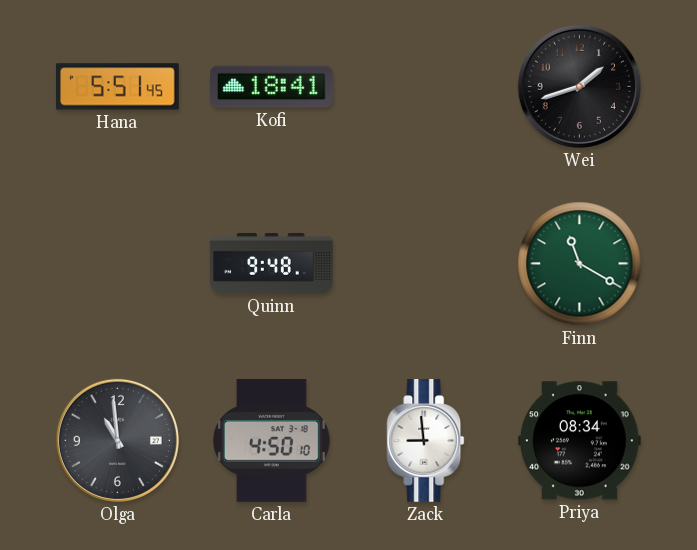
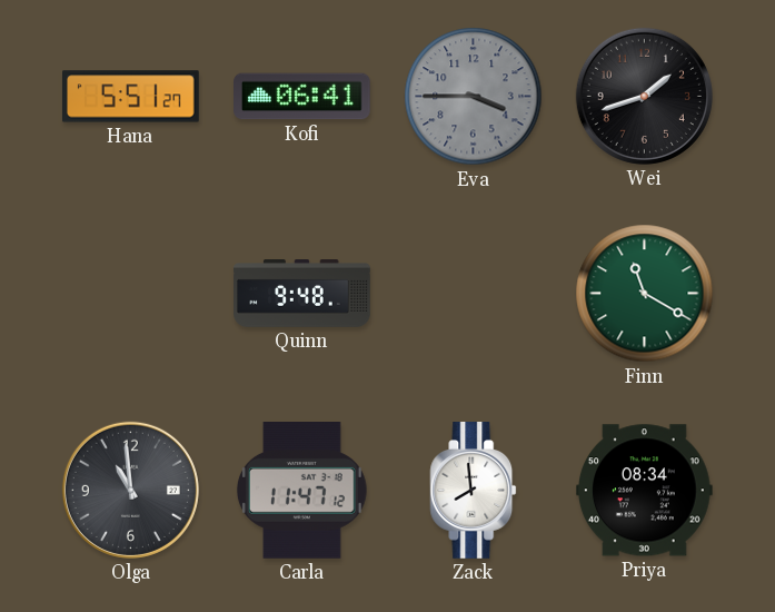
Hana: 5:51:45 -> 5:51:27
Kofi: 18:41 -> 06:41
Eva: none -> 3:45
Carla: 4:50 -> 11:47
Zack: 8:59 -> 7:59
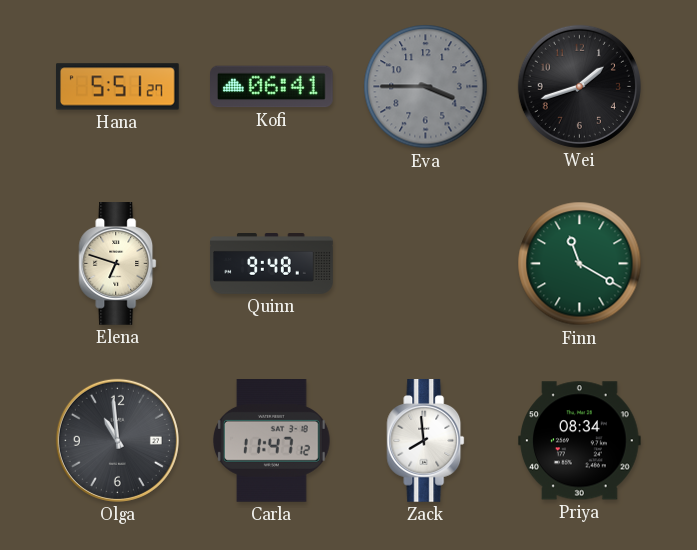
Elena: none -> 6:48
